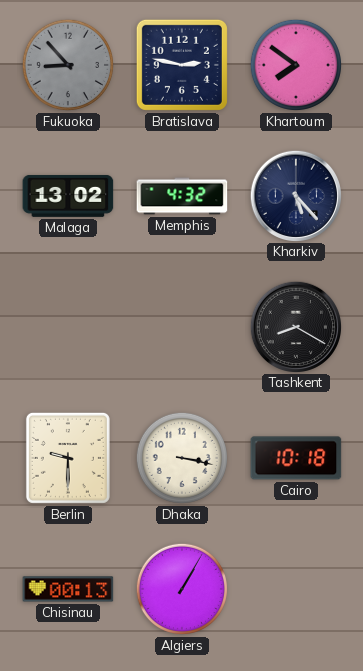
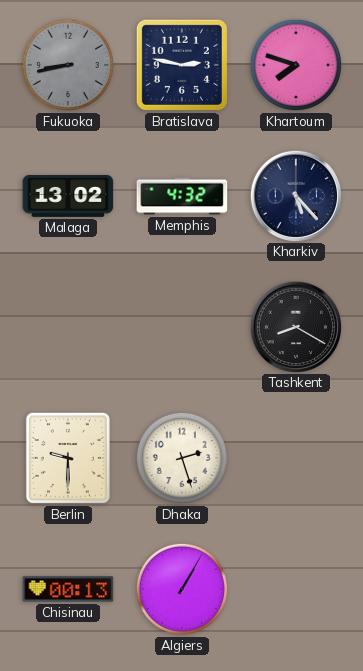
Fukuoka: 8:53 -> 8:43
Khartoum: 7:51 -> 7:48
Dhaka: 3:17 -> 2:27
Cairo: 10:18 -> none
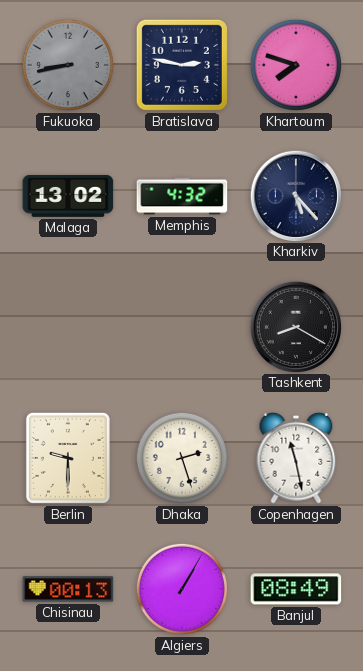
Copenhagen: none -> 11:28
Banjul: none -> 08:49
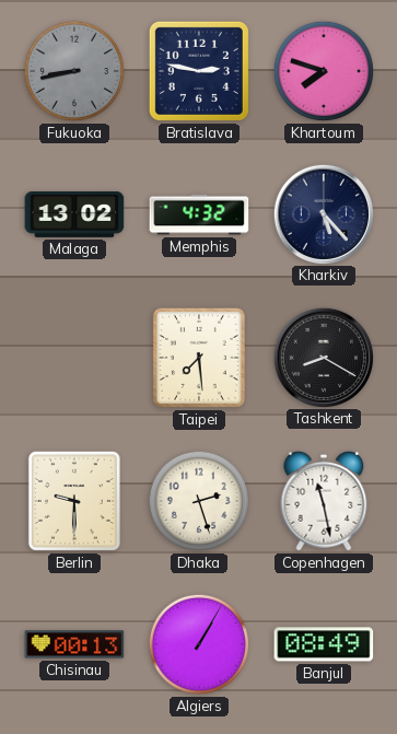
Taipei: none -> 7:29
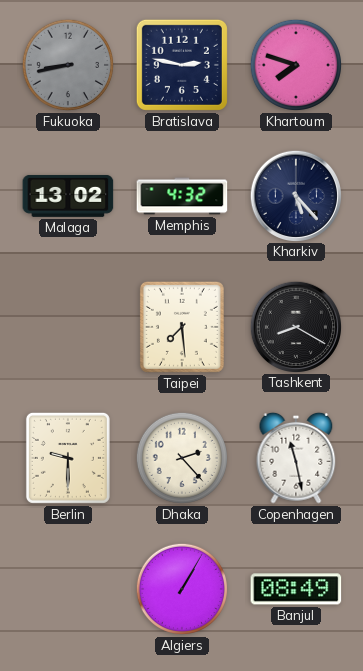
Dhaka: 2:27 -> 2:23
Chisinau: 00:13 -> none
